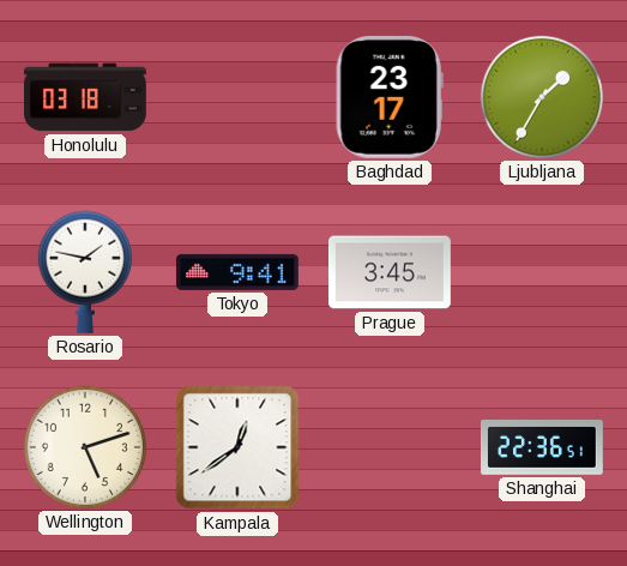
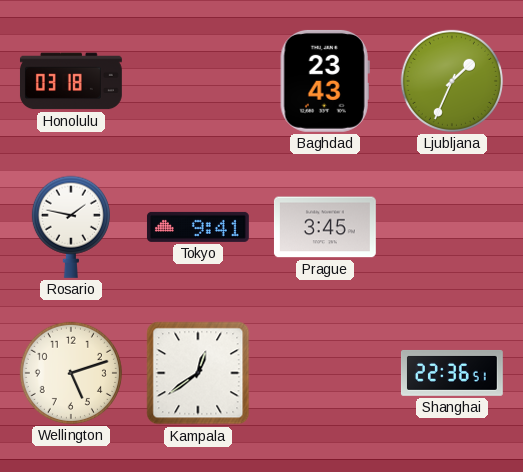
Baghdad: 23:17 -> 23:43
Ljubljana: 1:35 -> 1:34
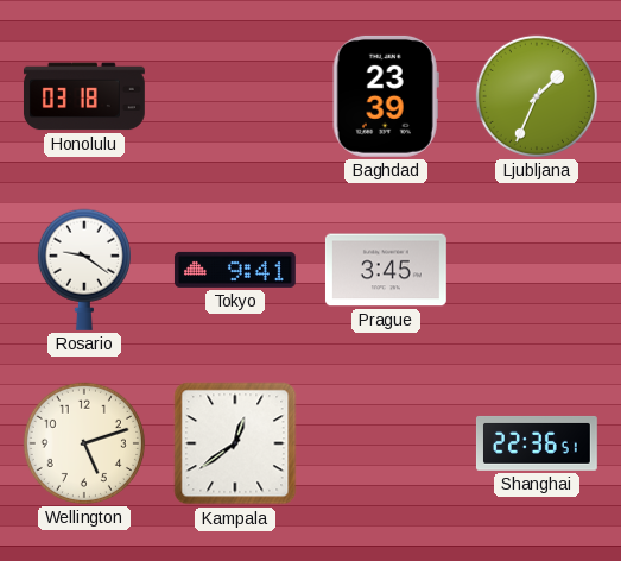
Baghdad: 23:43 -> 23:39
Rosario: 1:47 -> 9:21
